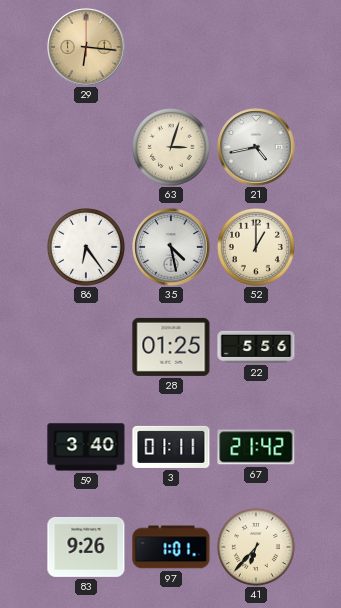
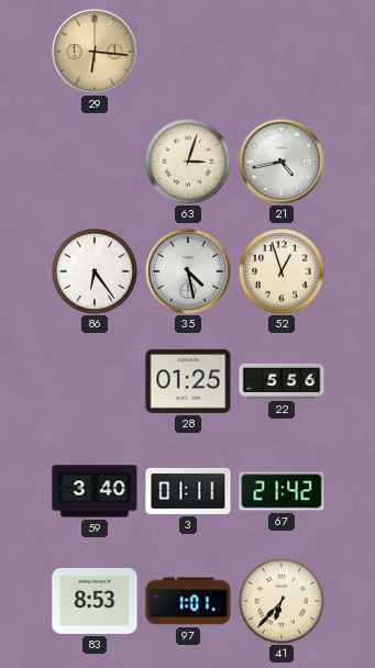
52: 1:00 -> 12:57
83: 9:26 -> 8:53
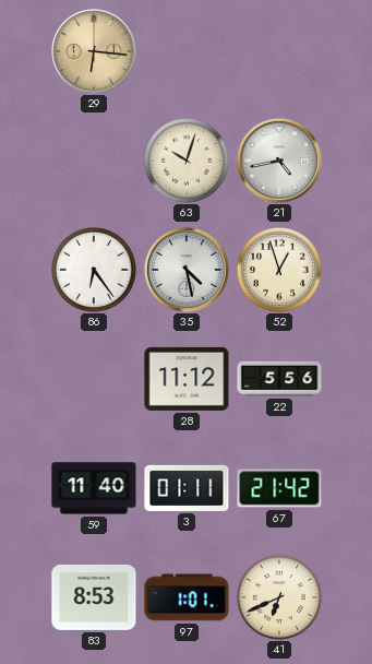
63: 3:03 -> 10:03
28: 01:25 -> 11:12
59: 3:40 -> 11:40
41: 6:37 -> 6:41
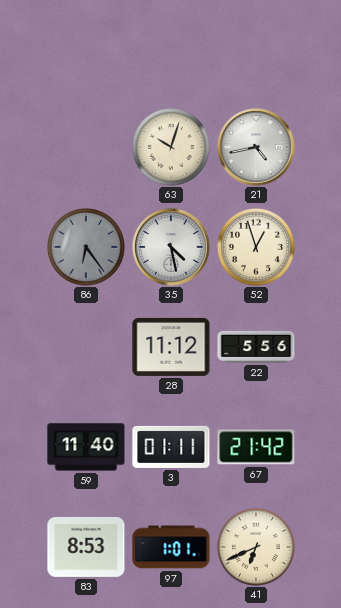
29: 6:16 -> none
86 dial: white -> grey
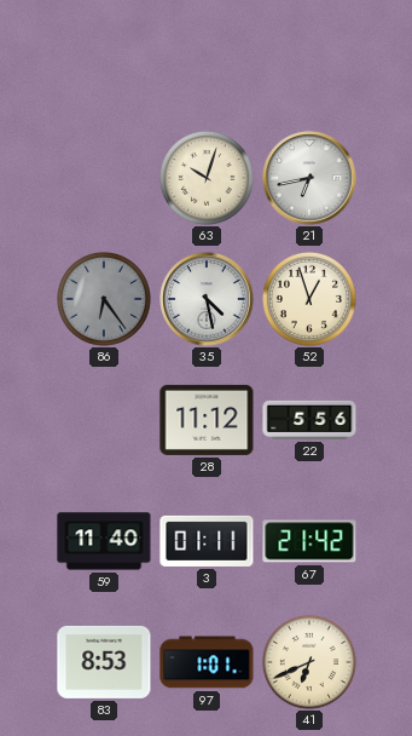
21: 4:43 -> 6:43
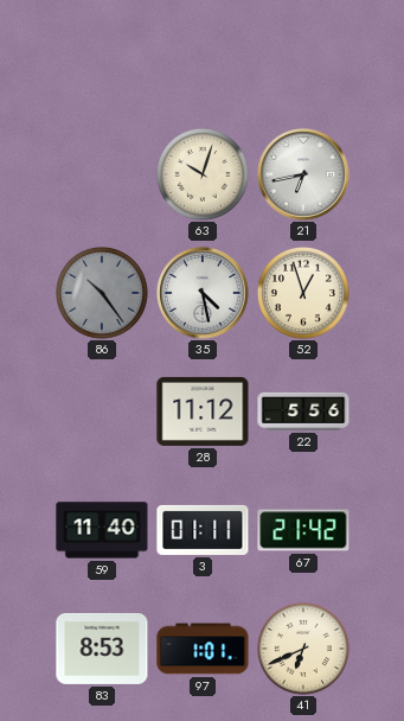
86: 6:24 -> 10:24
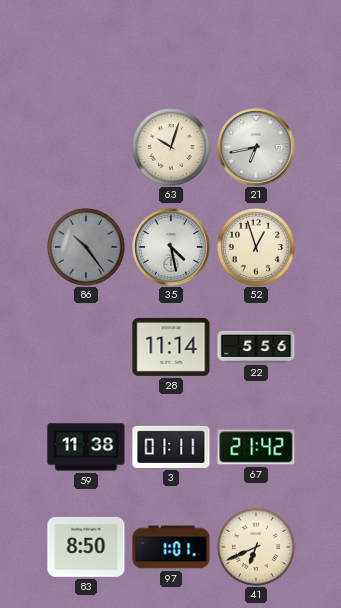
28: 11:12 -> 11:14
59: 11:40 -> 11:38
83: 8:53 -> 8:50
